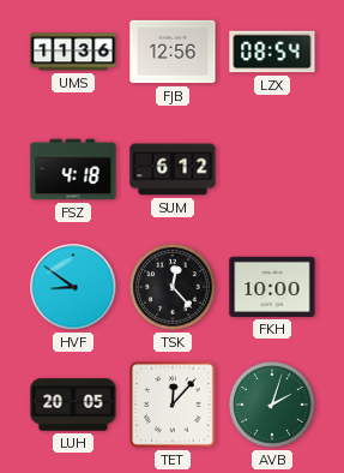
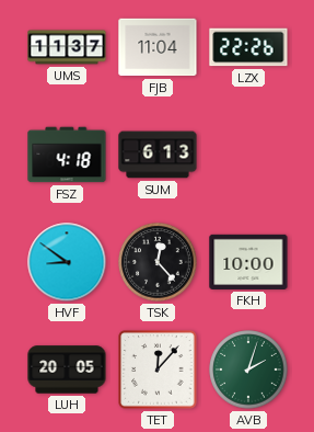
UMS: 11:36 -> 11:37
FJB: 12:56 -> 11:04
LZX: 08:54 -> 22:26
SUM: 6:12 -> 6:13
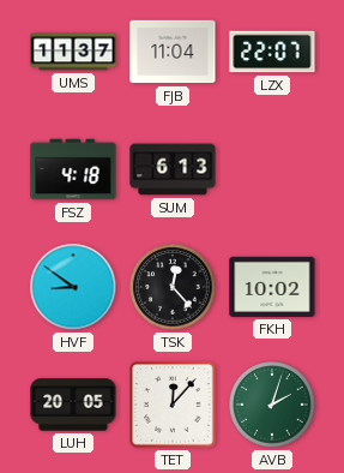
LZX: 22:26 -> 22:07
FKH: 10:00 -> 10:02
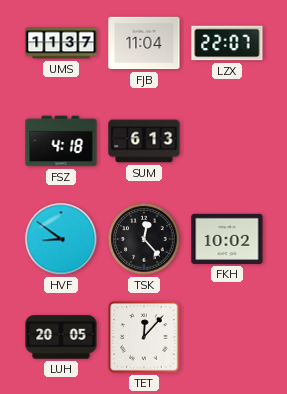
AVB: 2:03 -> none
